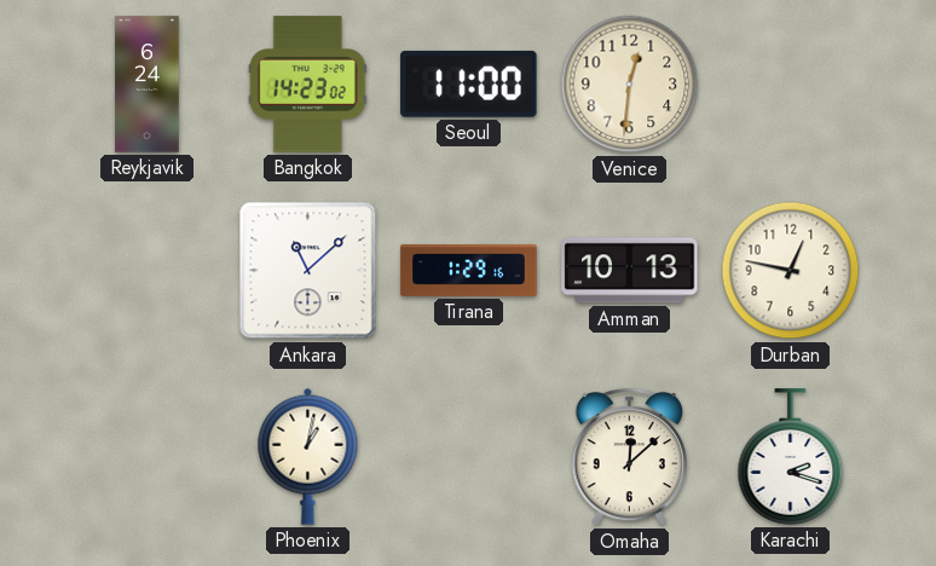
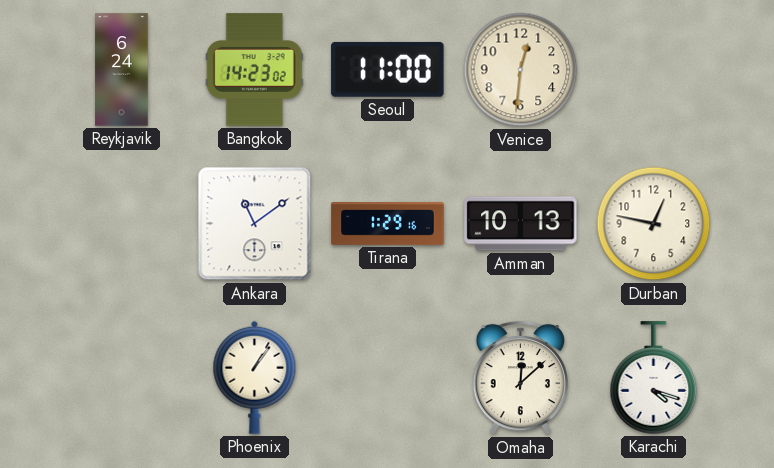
Ankara: 11:08 -> 11:09
Phoenix: 1:02 -> 1:06
Karachi: 2:18 -> 4:18
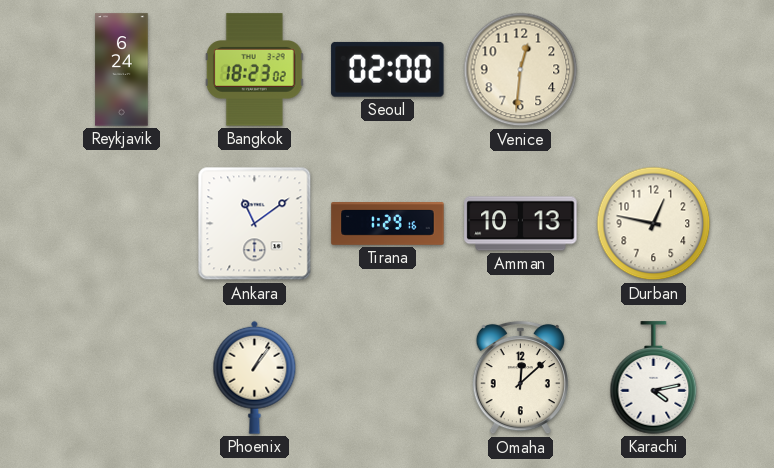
Bangkok: 14:23 -> 18:23
Seoul: 11:00 -> 02:00
Karachi: 4:18 -> 4:13
